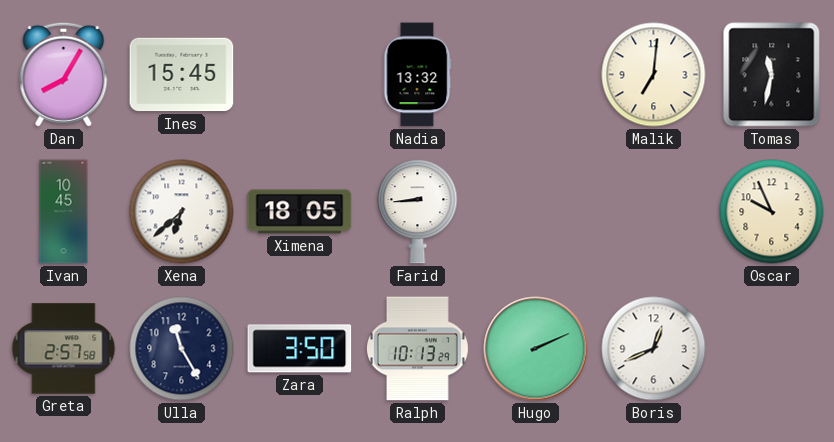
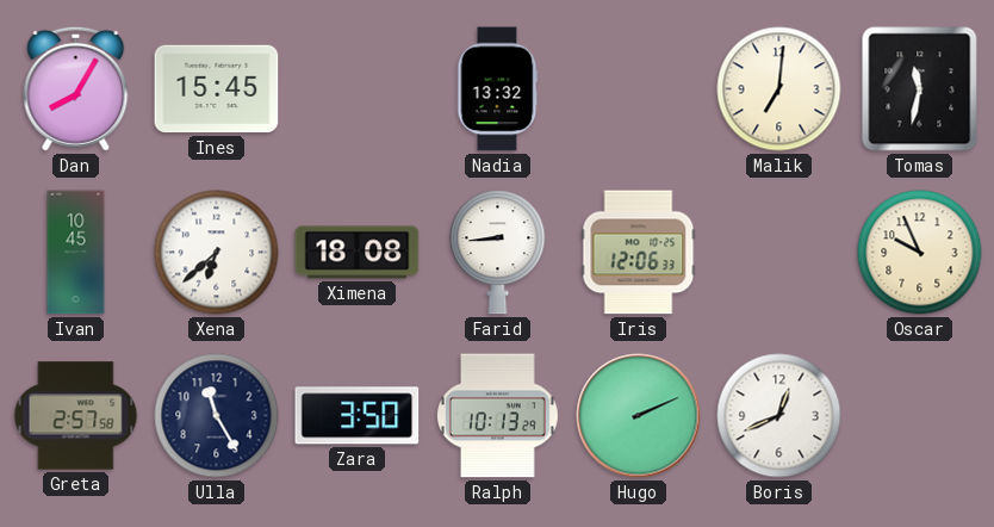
Ximena: 18:05 -> 18:08
Iris: none -> 12:06
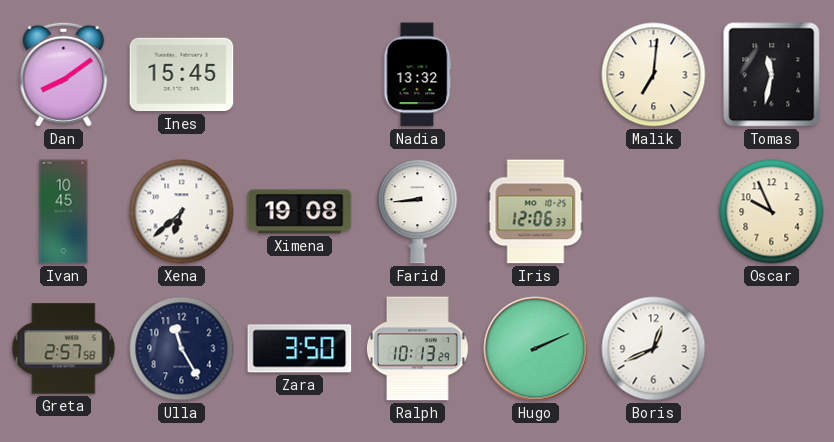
Dan: 8:05 -> 8:09
Ximena: 18:08 -> 19:08
